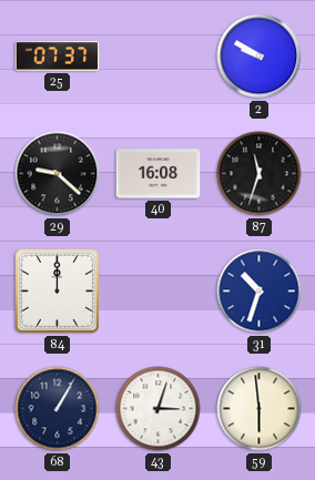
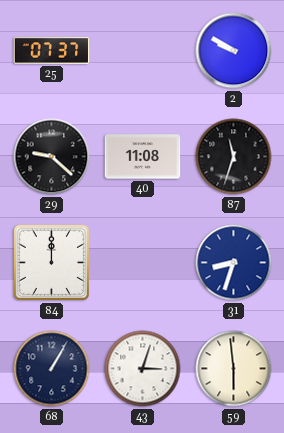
40: 16:08 -> 11:08
31: 10:33 -> 8:33
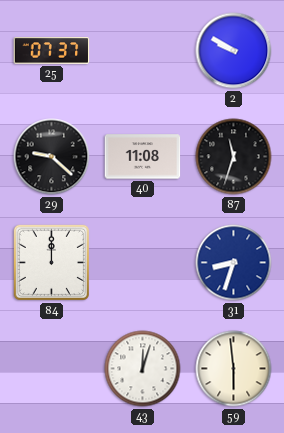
68: 1:05 -> none
43: 3:03 -> 12:03
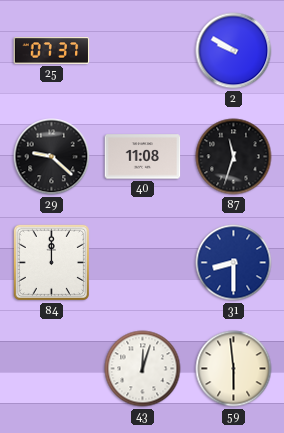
31: 8:33 -> 8:30
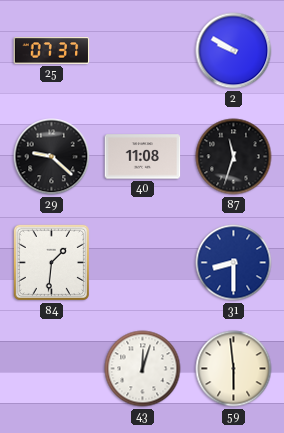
84: 12:00 -> 1:31
